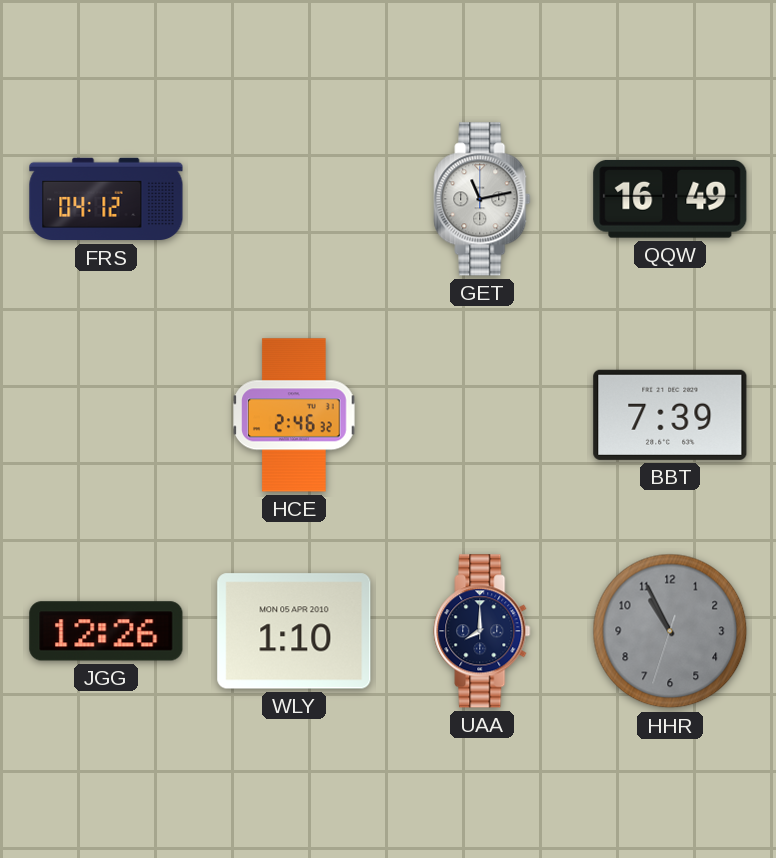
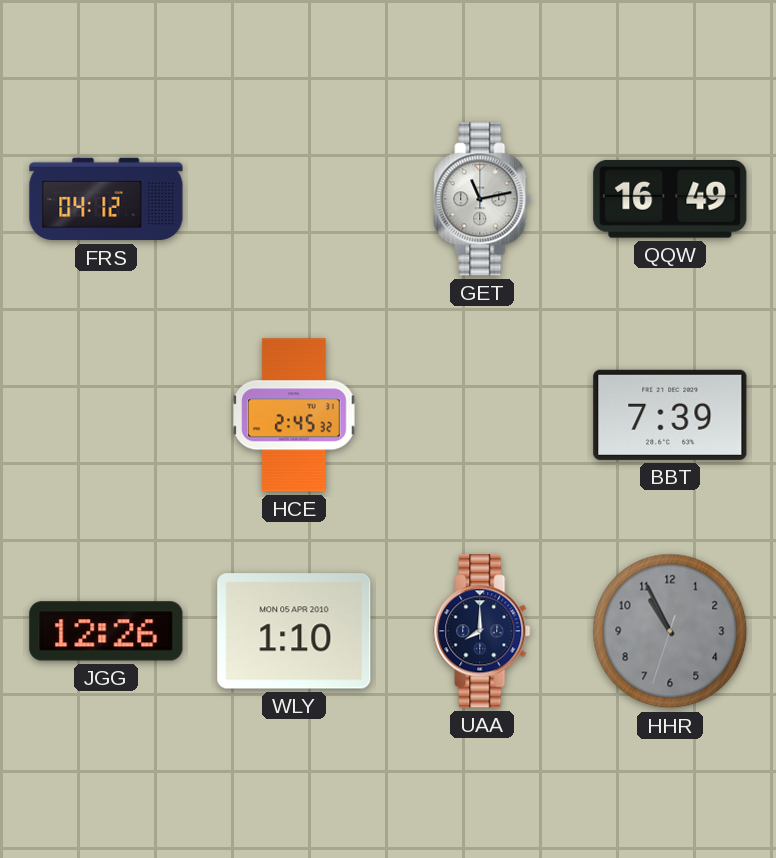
HCE: 2:46 -> 2:45
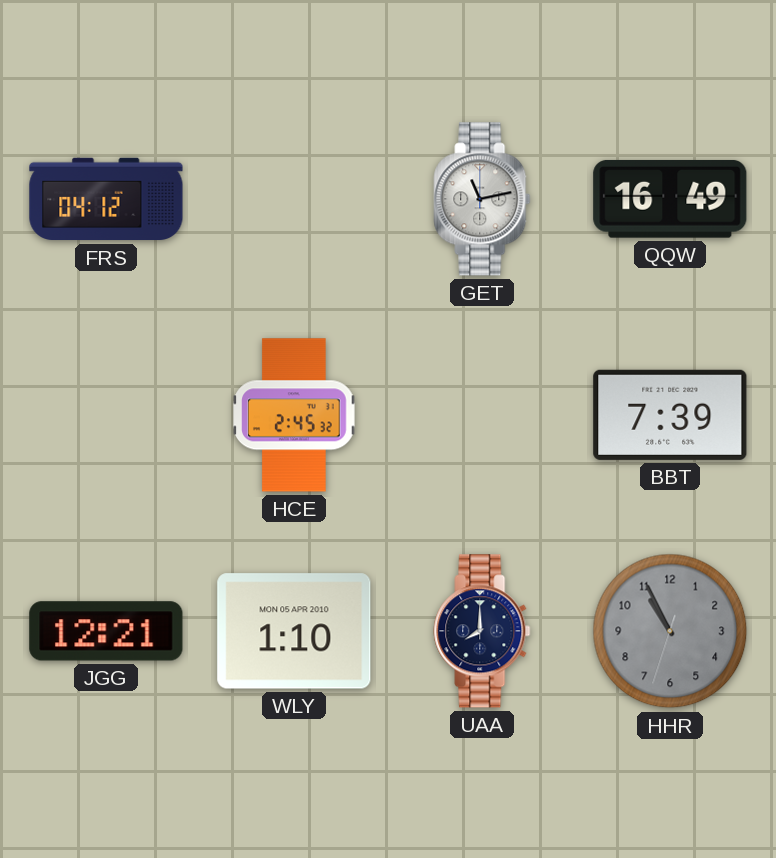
JGG: 12:26 -> 12:21
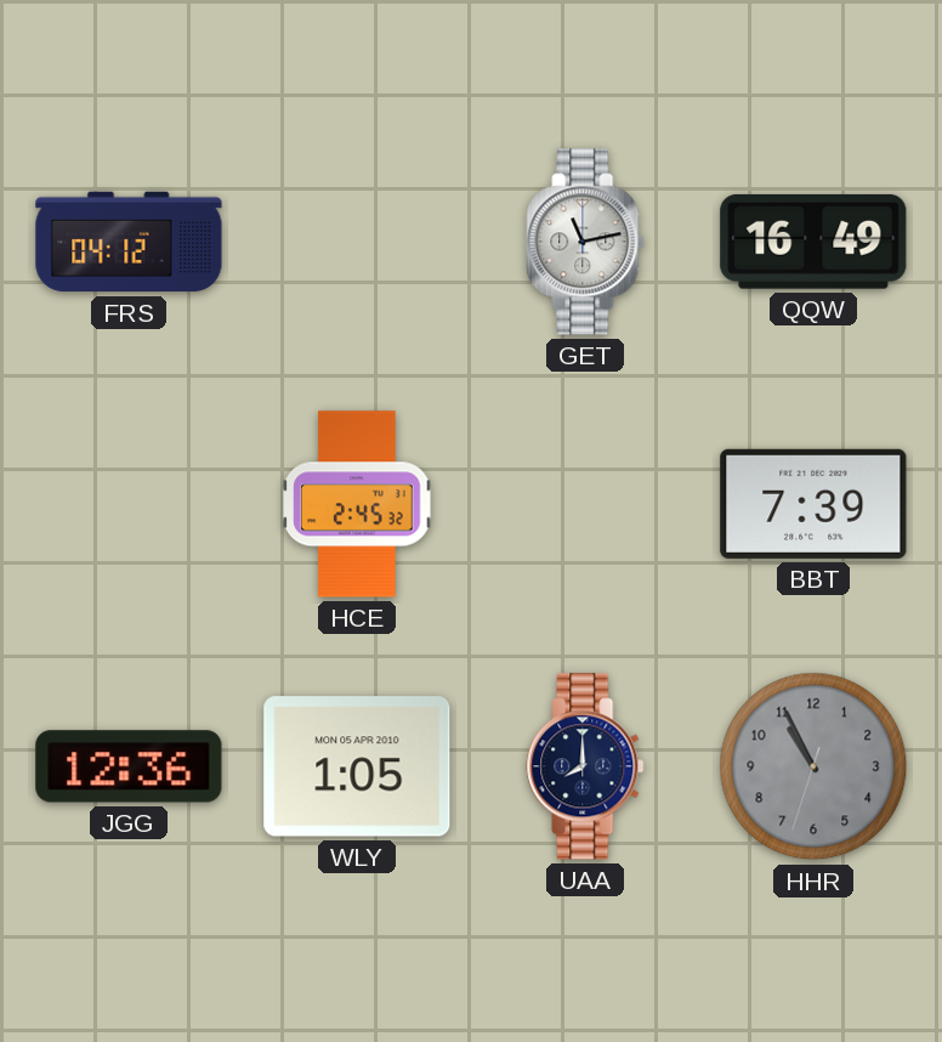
JGG: 12:21 -> 12:36
WLY: 1:10 -> 1:05
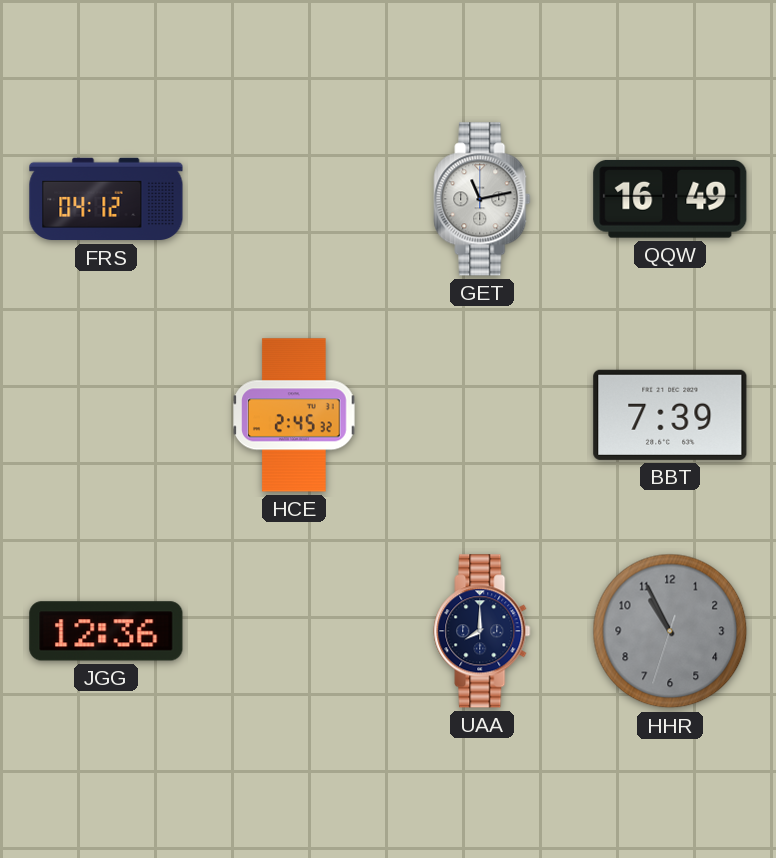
WLY: 1:05 -> none
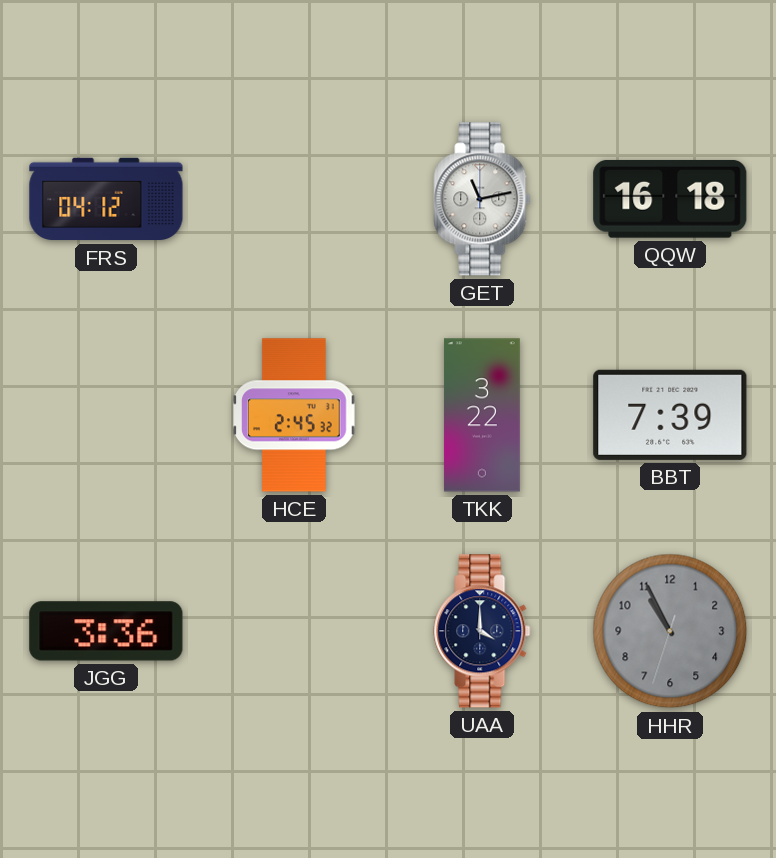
QQW: 16:49 -> 16:18
TKK: none -> 3:22
JGG: 12:36 -> 3:36
UAA: 8:00 -> 4:00
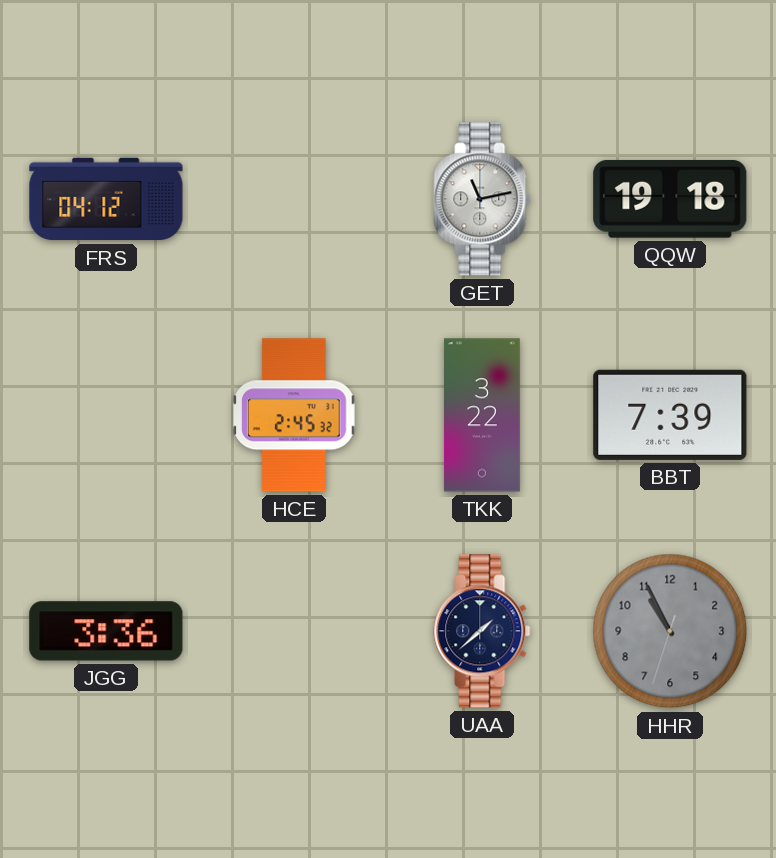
QQW: 16:18 -> 19:18
UAA: 4:00 -> 1:38
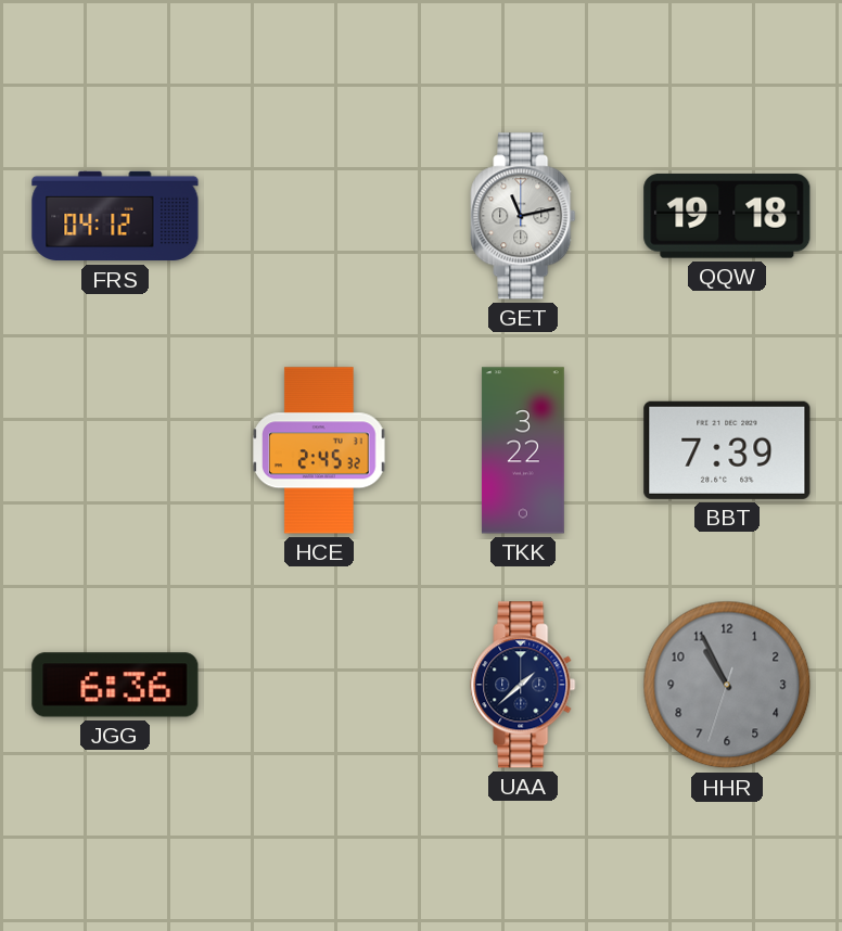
JGG: 3:36 -> 6:36
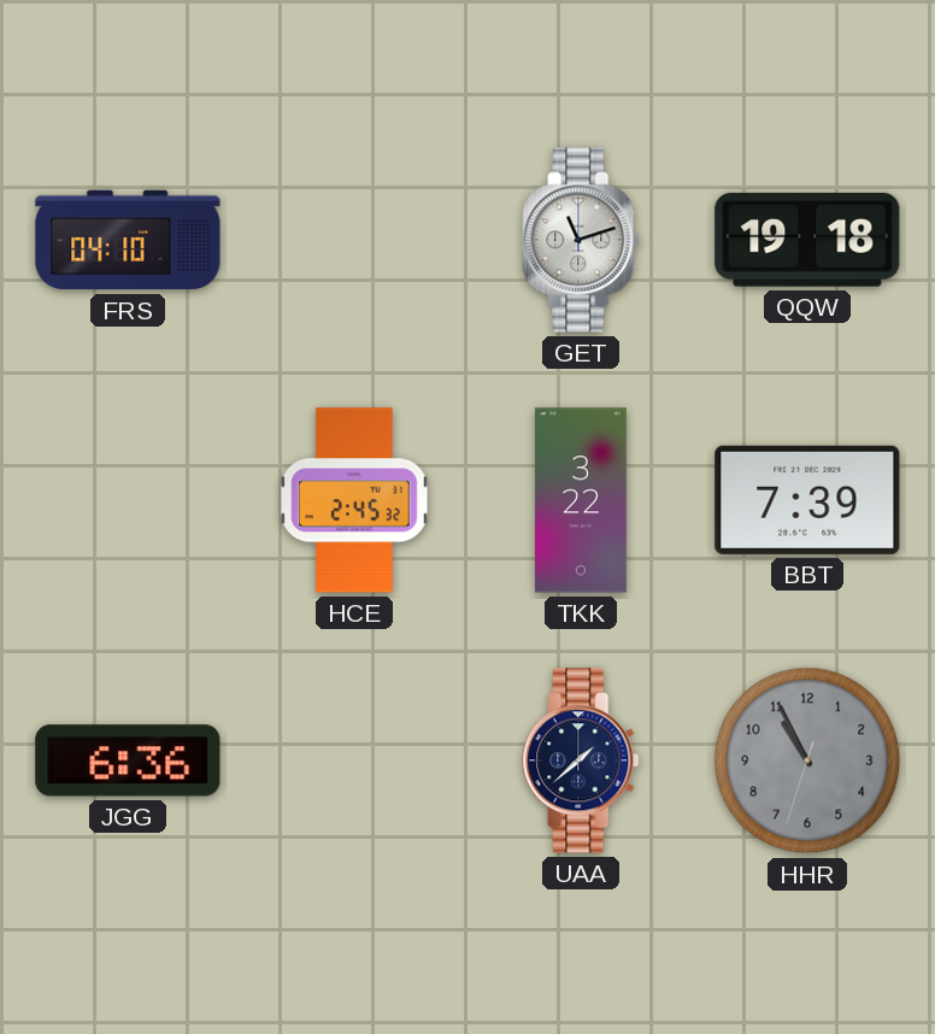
FRS: 04:12 -> 04:10
GET: 11:13 -> 11:12
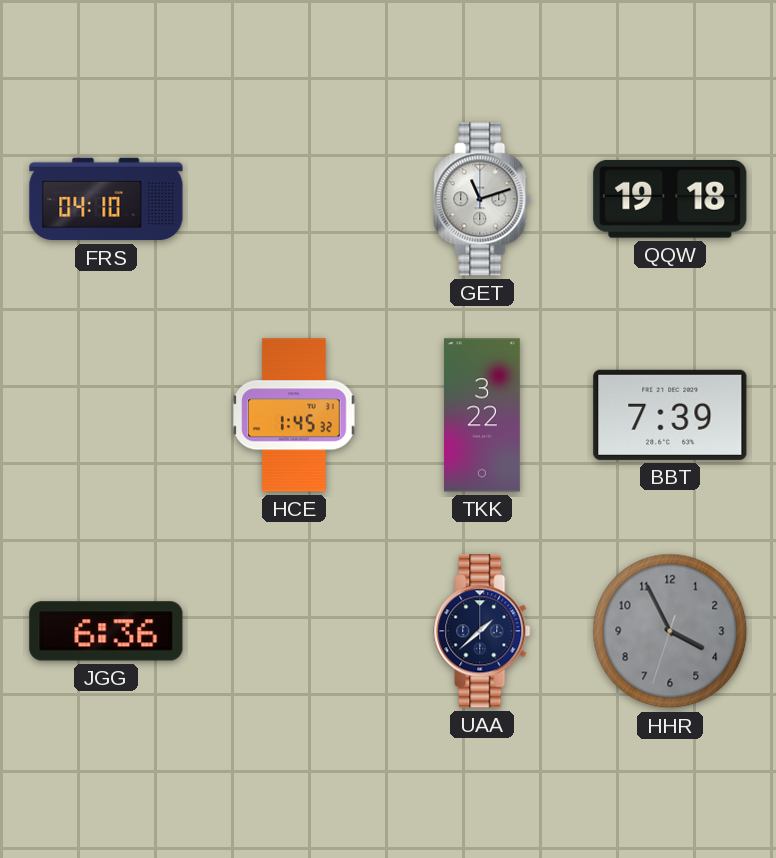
HCE: 2:45 -> 1:45
HHR: 10:55 -> 3:55
